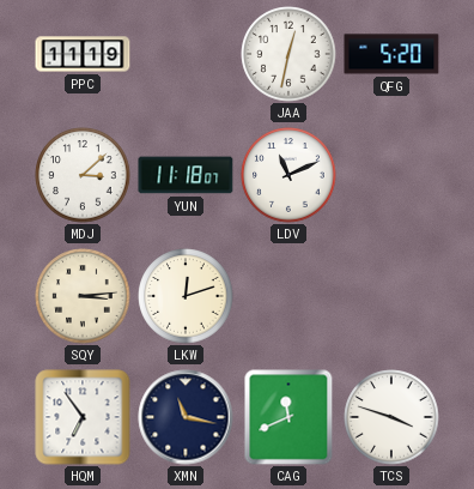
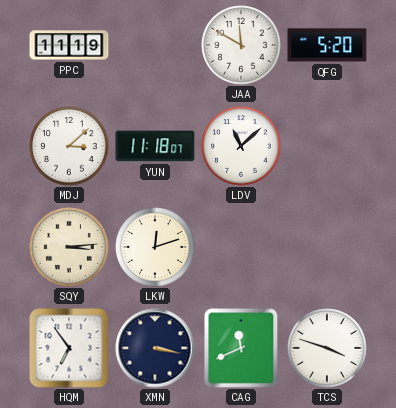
JAA: 12:32 -> 11:50
LDV: 11:11 -> 11:08
XMN: 11:17 -> 3:17
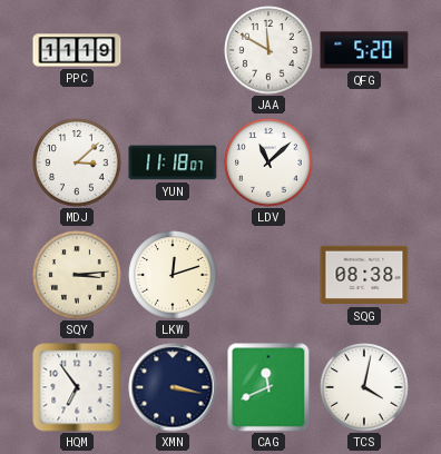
SQG: none -> 08:38
TCS: 3:48 -> 4:02
